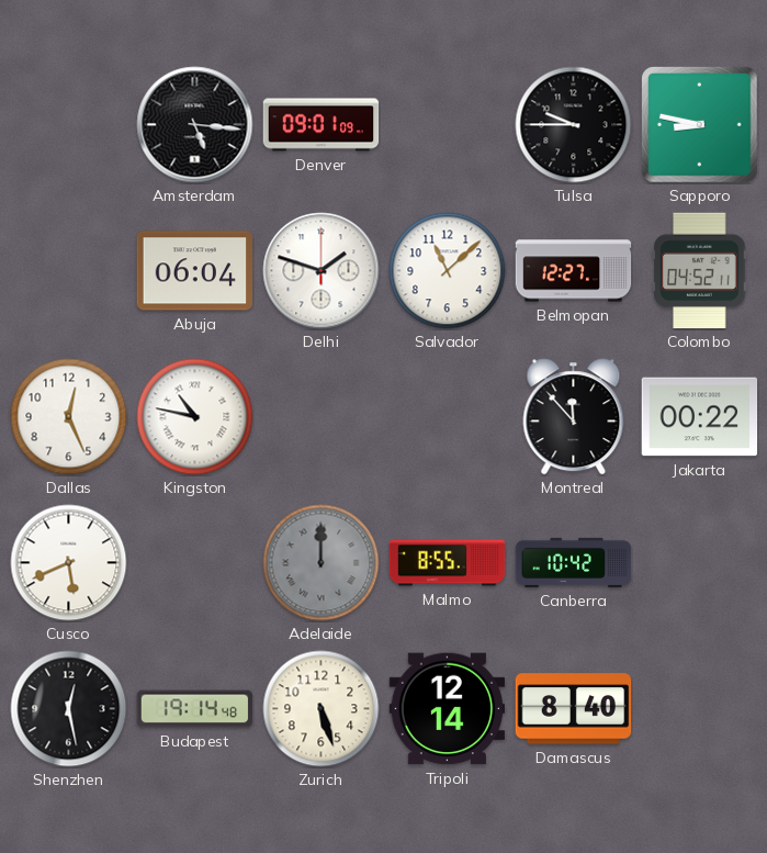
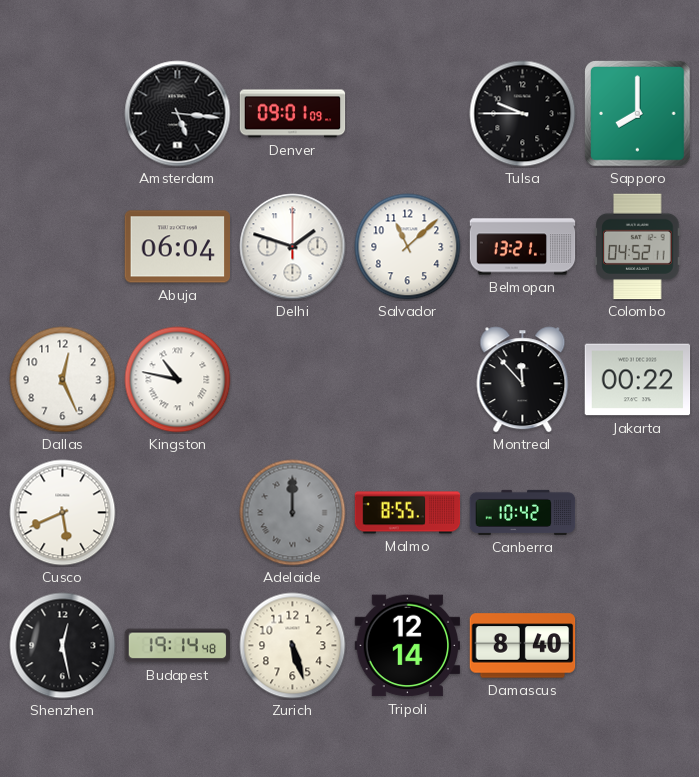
Sapporo: 8:47 -> 8:00
Belmopan: 12:27 -> 13:21
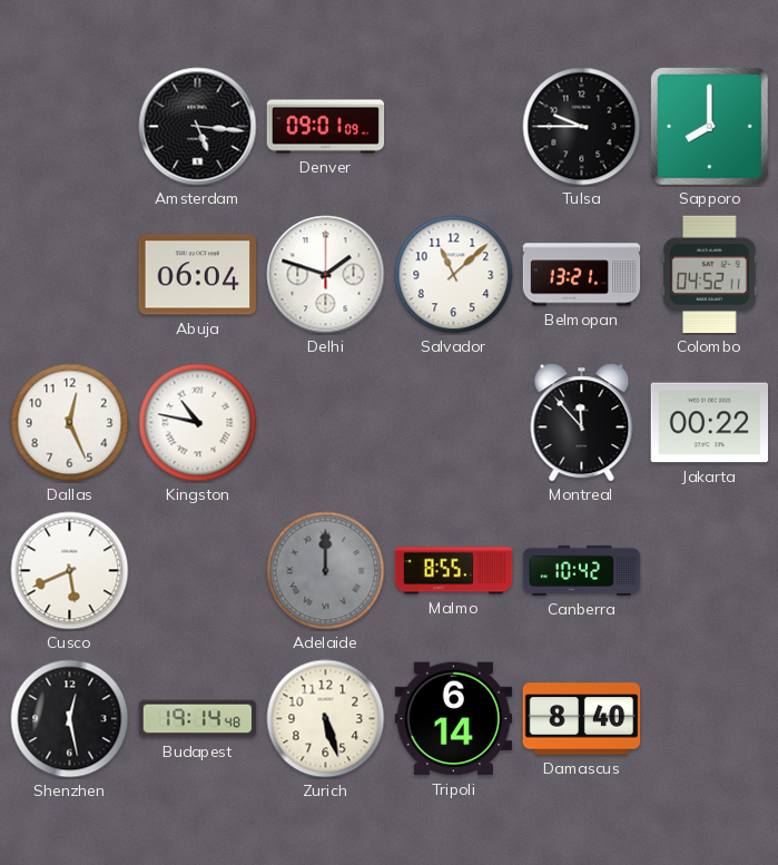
Tripoli: 12:14 -> 6:14
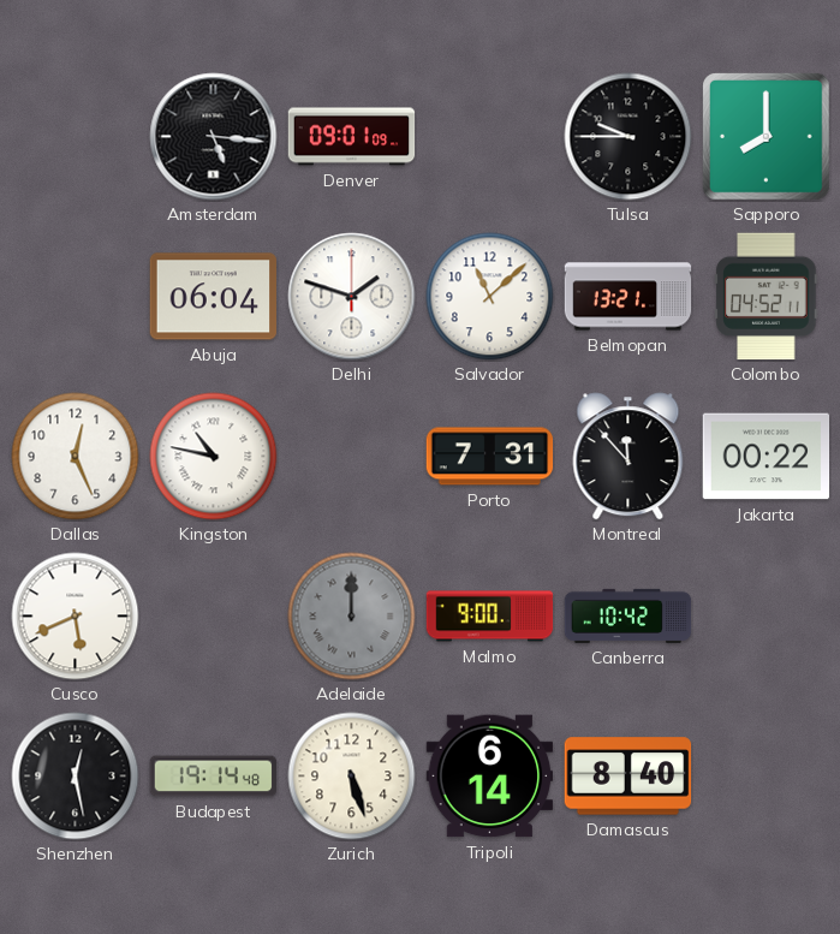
Porto: none -> 7:31
Malmo: 8:55 -> 9:00
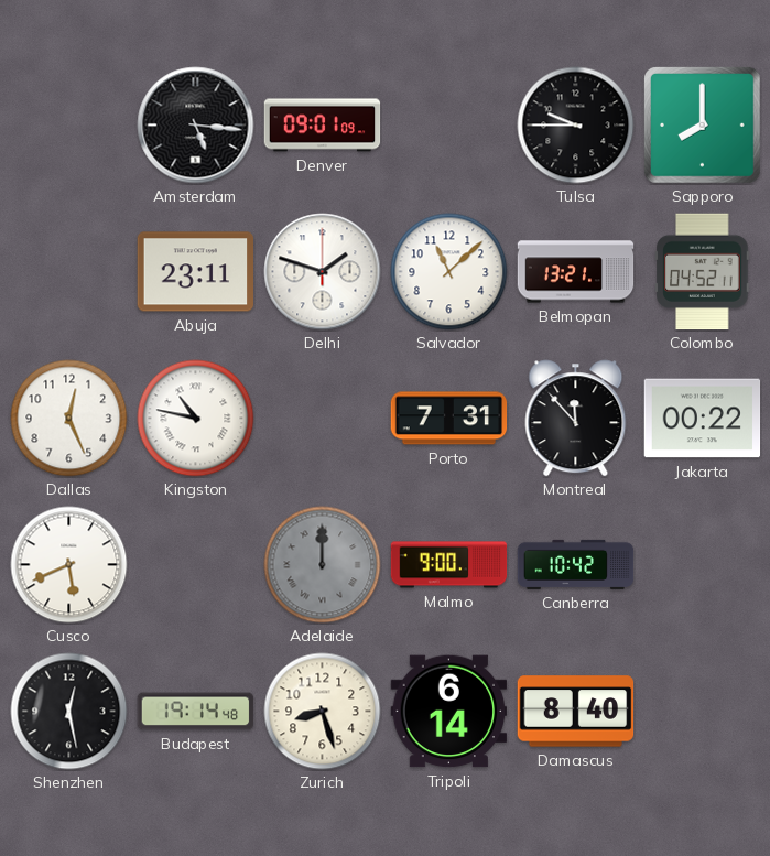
Abuja: 06:04 -> 23:11
Zurich: 5:27 -> 8:27
